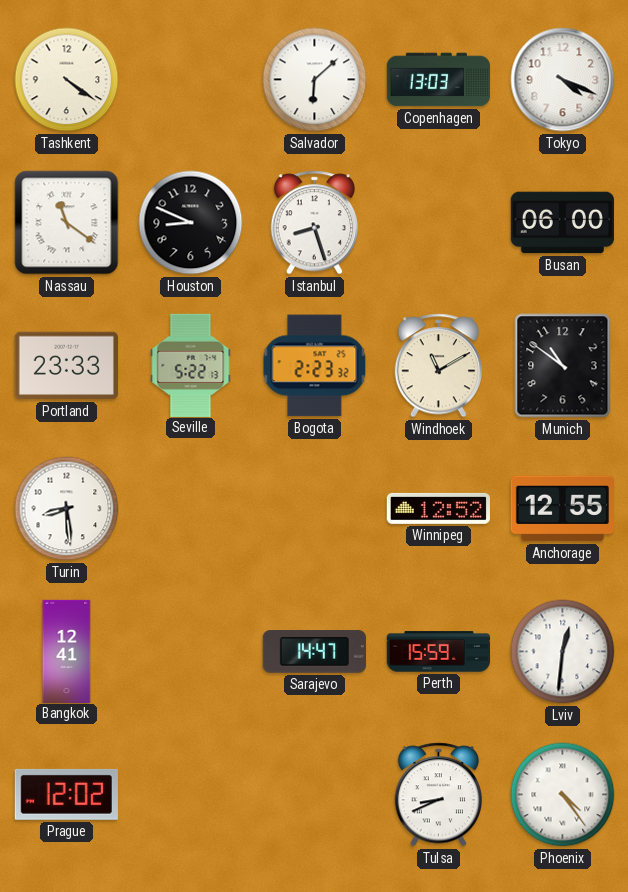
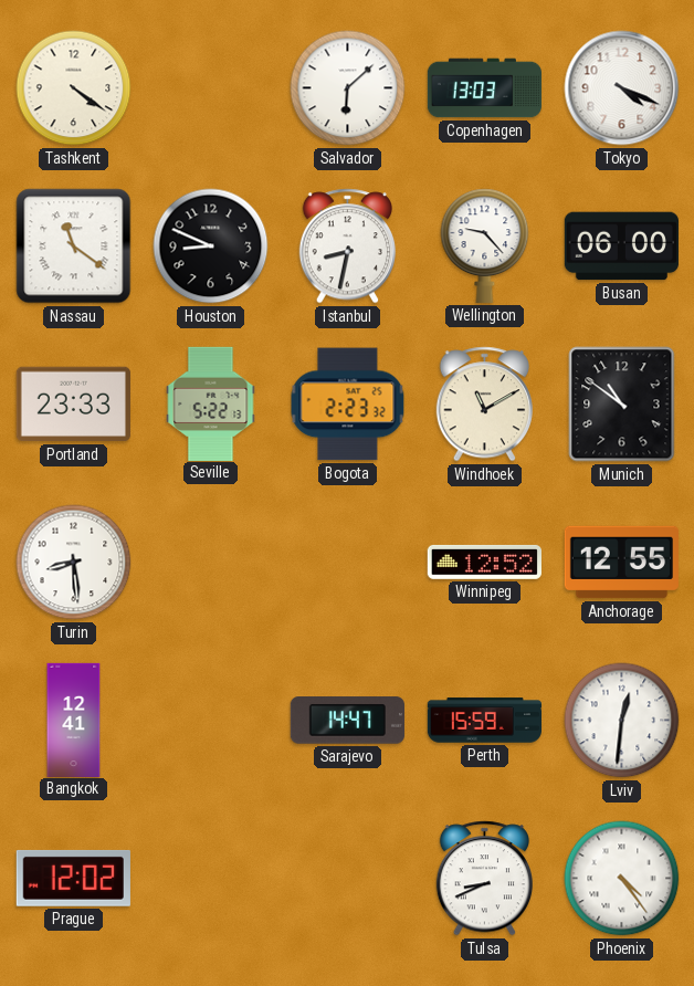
Istanbul: 8:27 -> 8:32
Wellington: none -> 9:23
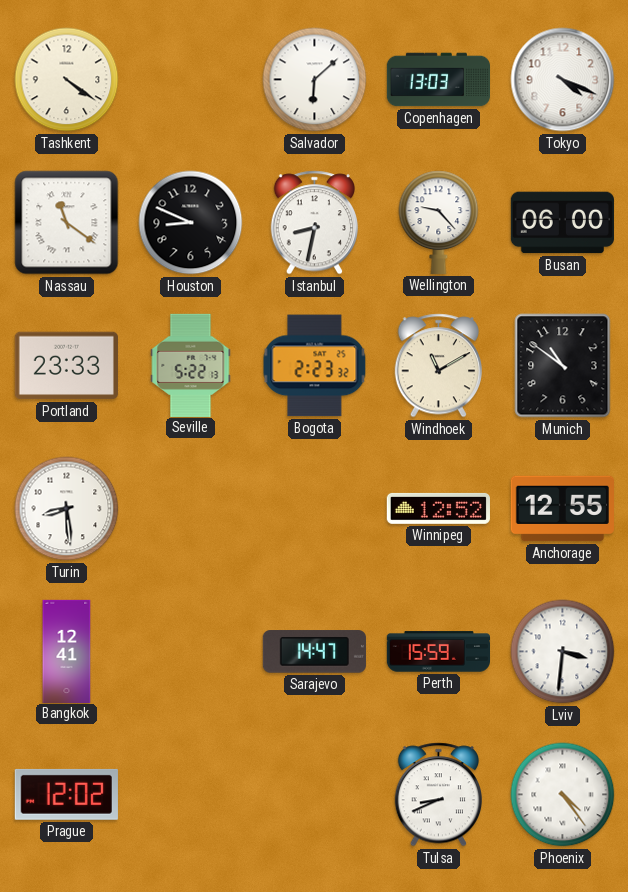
Lviv: 12:31 -> 3:31
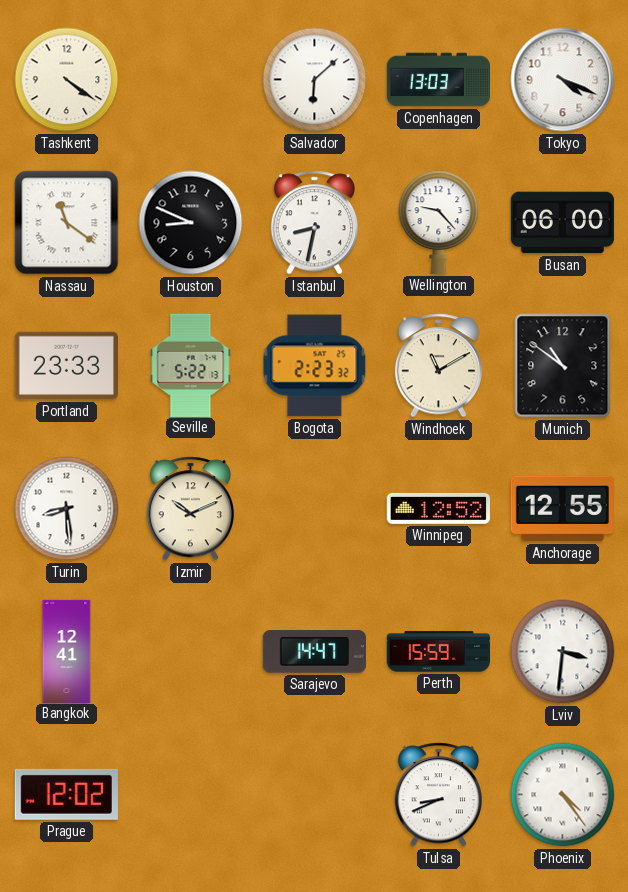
Izmir: none -> 10:11
